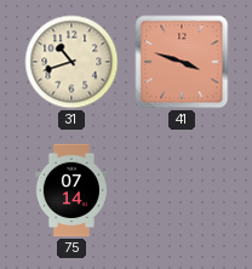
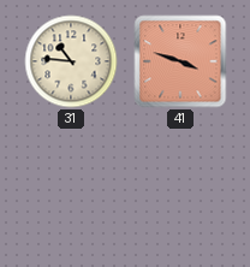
31: 10:42 -> 10:46
75: 07:14 -> none
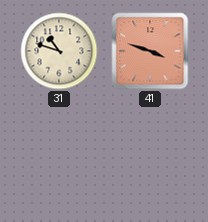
31: 10:46 -> 10:48
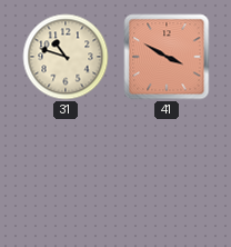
41: 3:48 -> 3:50
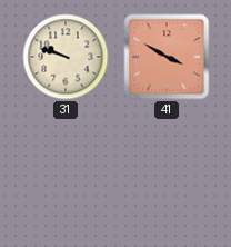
31: 10:48 -> 9:48
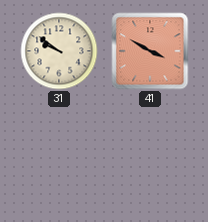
31: 9:48 -> 9:51
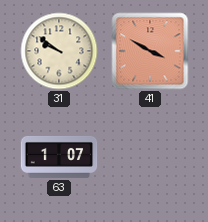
63: none -> 1:07
